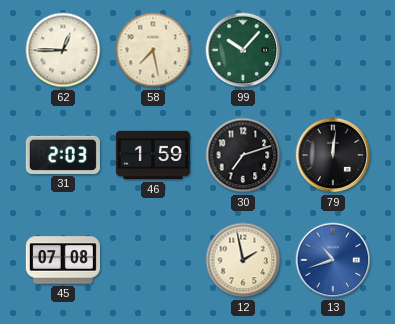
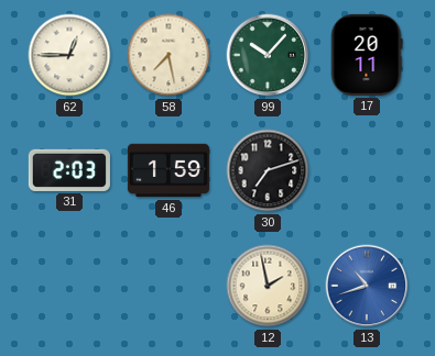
17: none -> 20:11
79: 12:01 -> none
45: 07:08 -> none
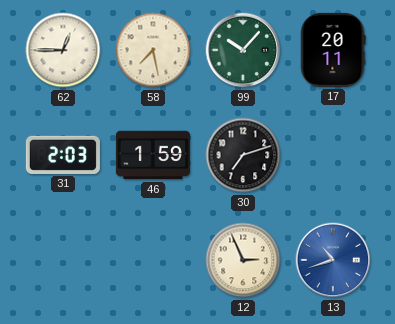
12: 1:58 -> 2:56
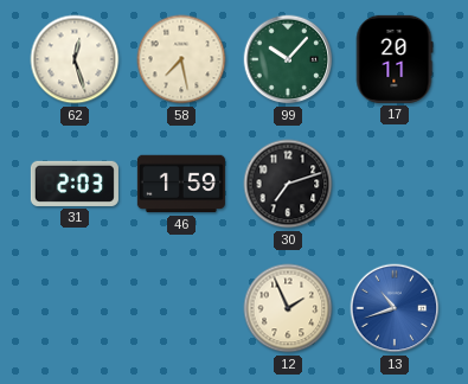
62: 12:45 -> 12:27
12: 2:56 -> 1:56
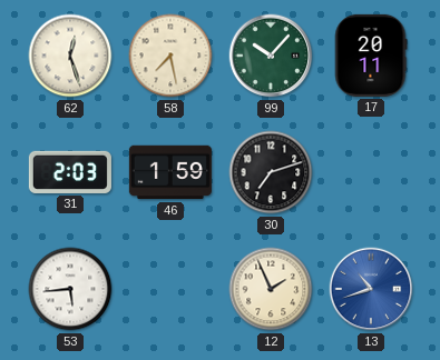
53: none -> 5:44
